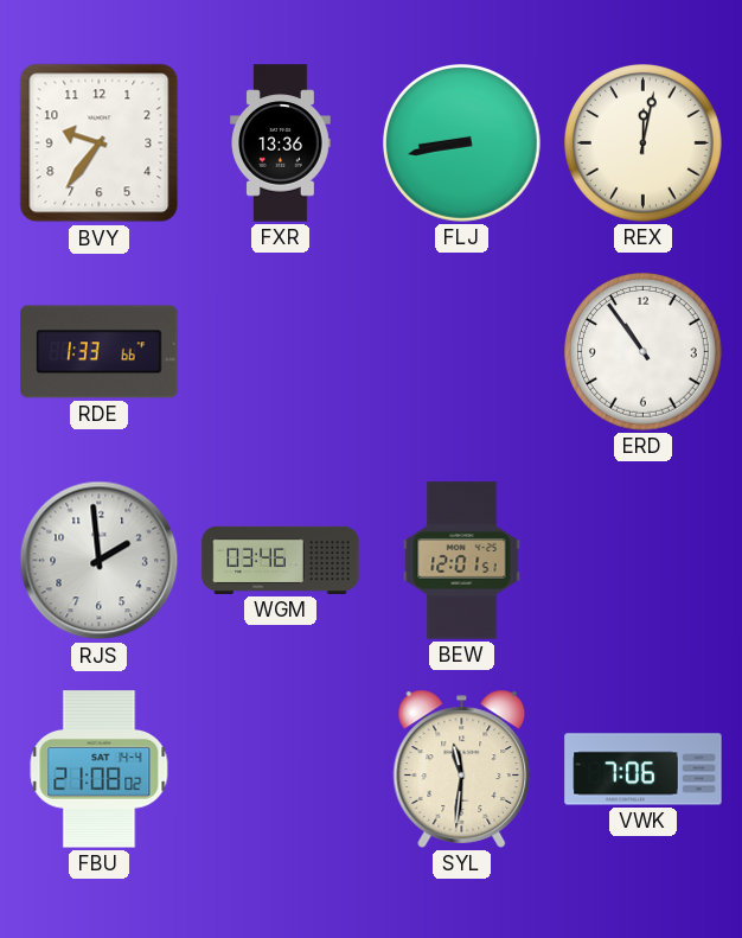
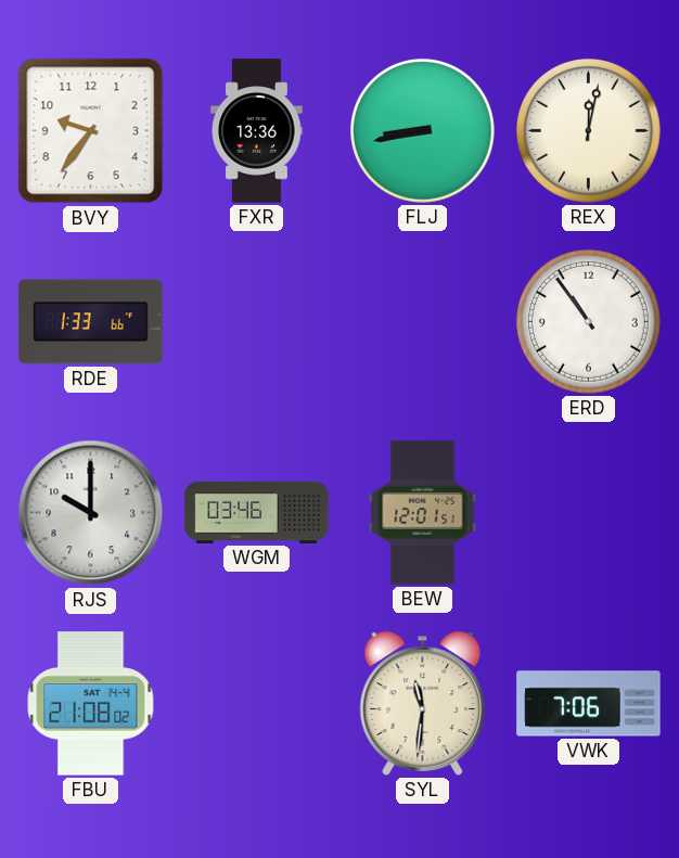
RJS: 1:59 -> 10:00
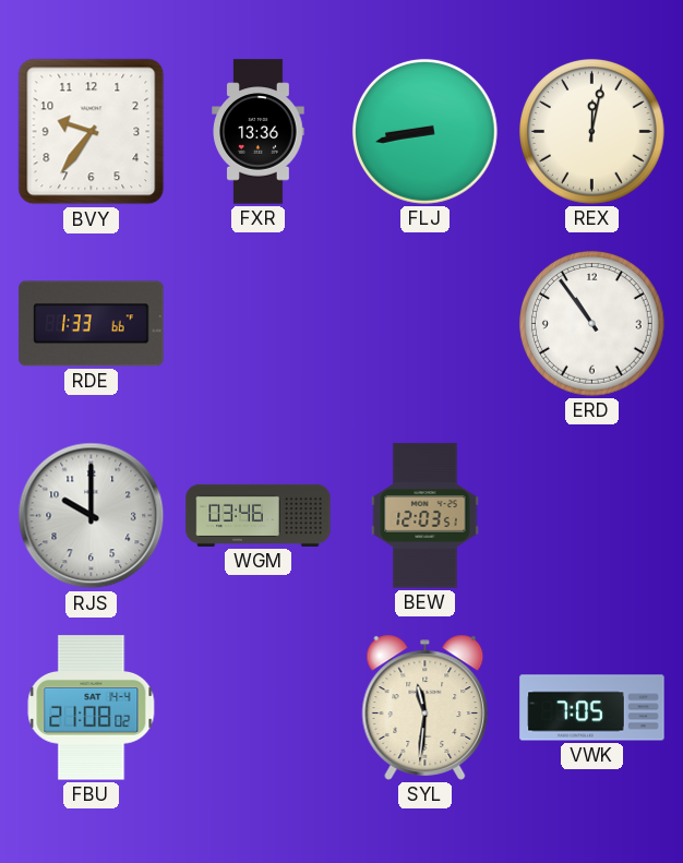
BEW: 12:01 -> 12:03
VWK: 7:06 -> 7:05
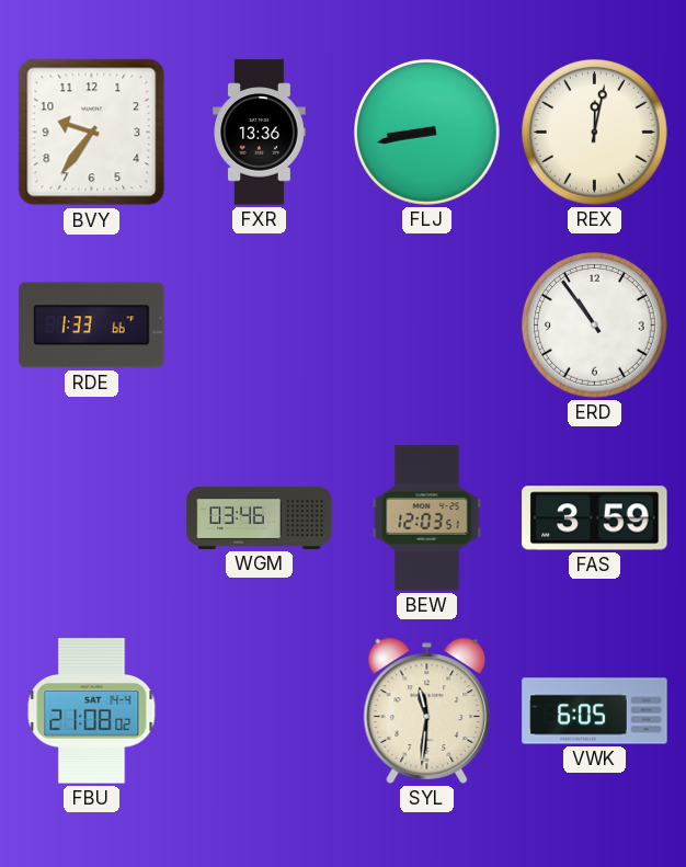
RJS: 10:00 -> none
FAS: none -> 3:59
VWK: 7:05 -> 6:05
